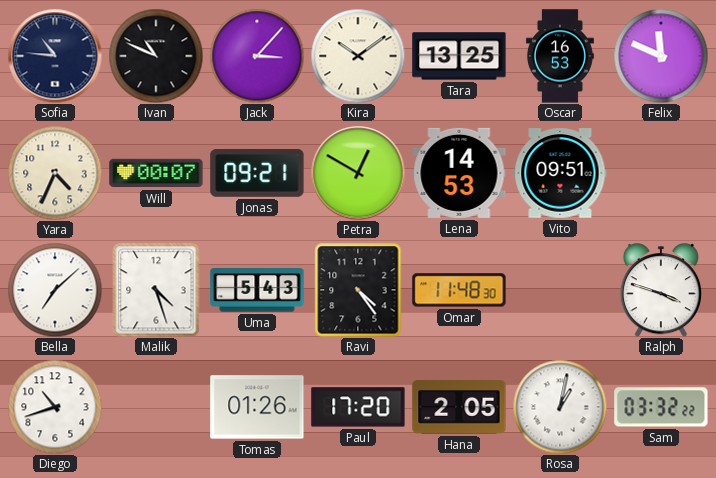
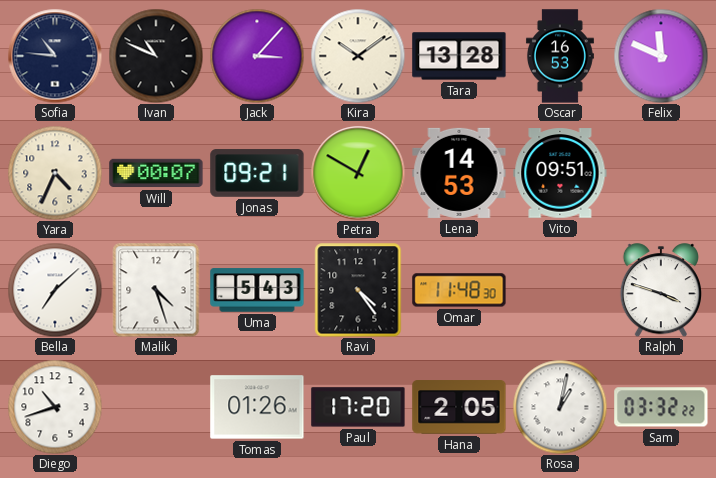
Tara: 13:25 -> 13:28
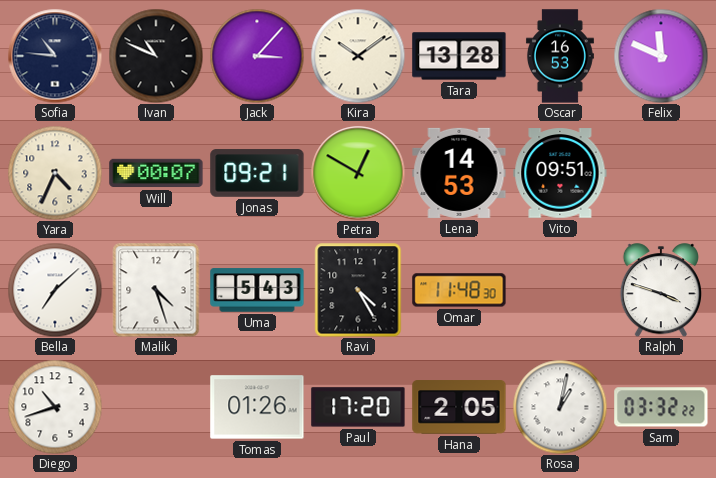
Ravi: 4:24 -> 4:25
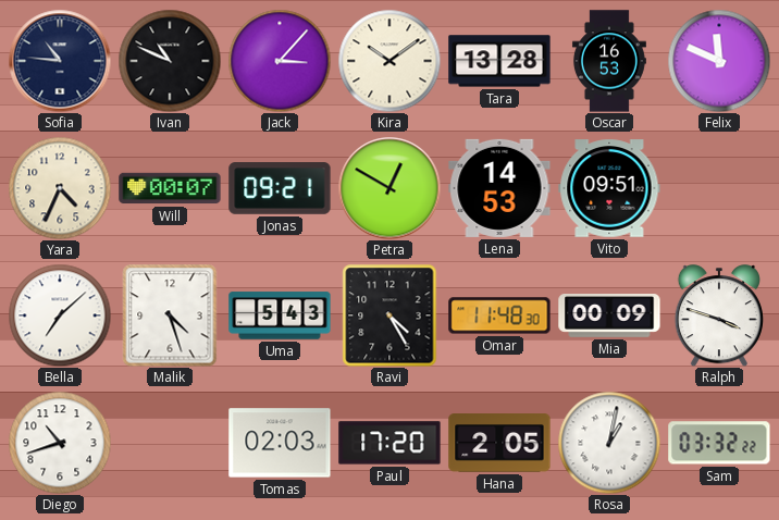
Mia: none -> 00:09
Tomas: 01:26 -> 02:03
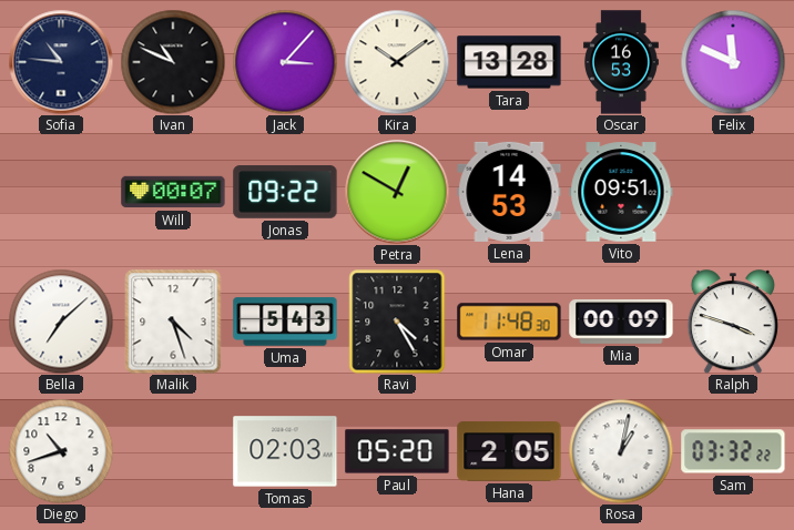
Yara: 4:34 -> none
Jonas: 09:21 -> 09:22
Paul: 17:20 -> 05:20
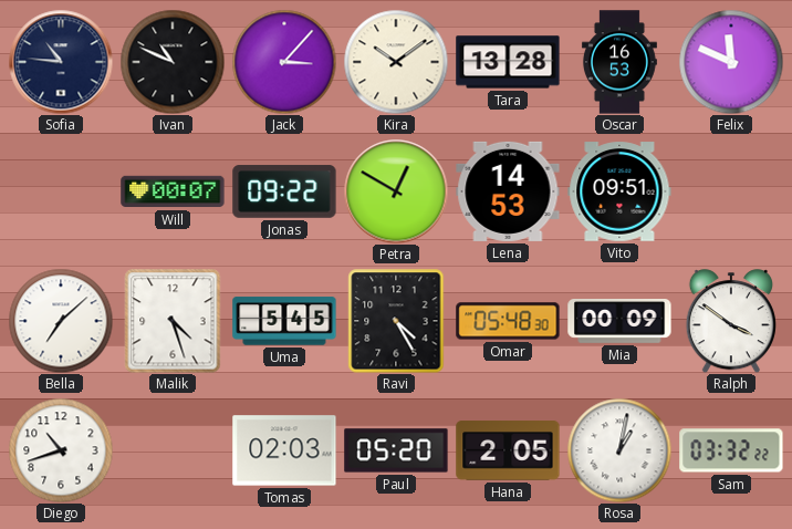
Uma: 5:43 -> 5:45
Omar: 11:48 -> 05:48
Ralph: 3:48 -> 3:51
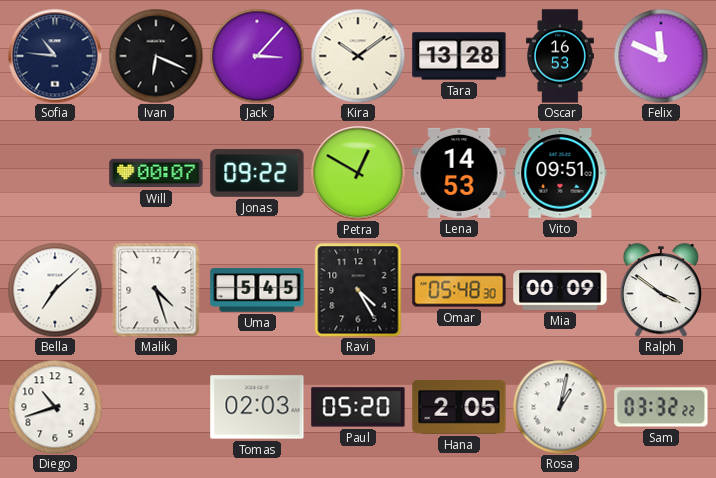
Ivan: 10:49 -> 6:19
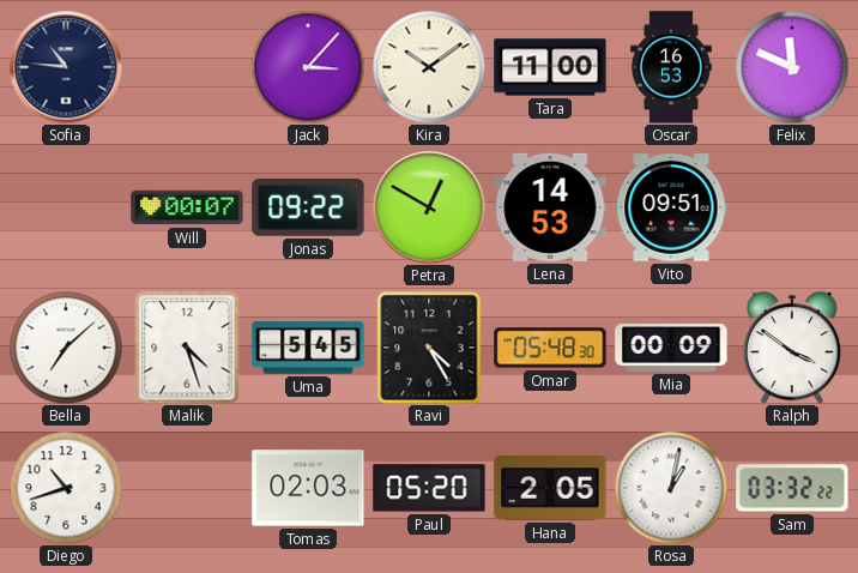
Ivan: 6:19 -> none
Tara: 13:28 -> 11:00
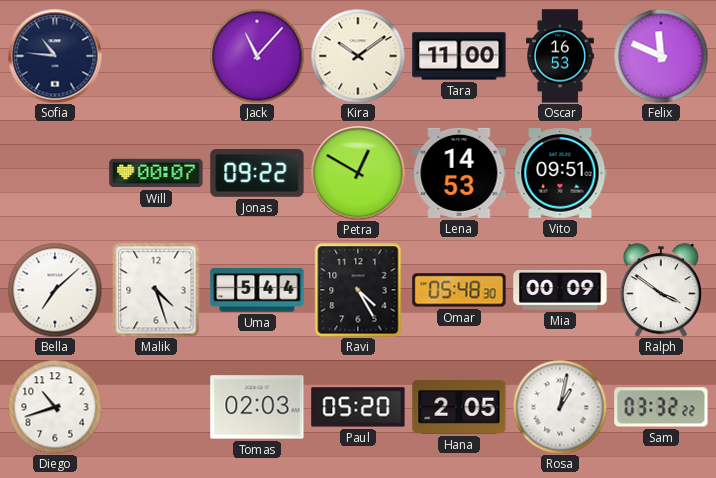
Jack: 3:07 -> 11:07
Uma: 5:45 -> 5:44
